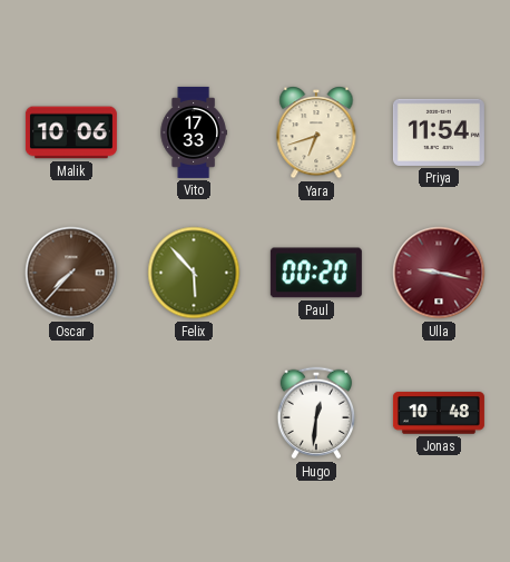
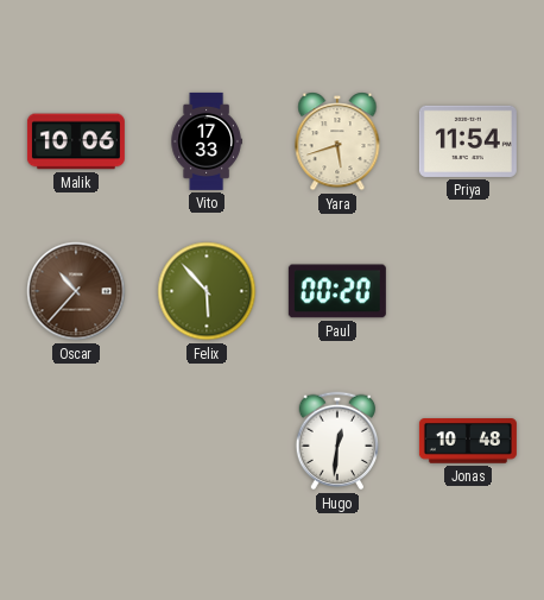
Yara: 6:42 -> 5:42
Oscar: 7:37 -> 10:37
Ulla: 9:17 -> none
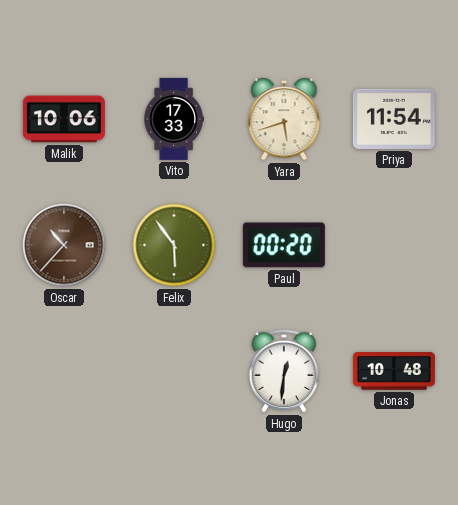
Felix: 5:53 -> 5:54
